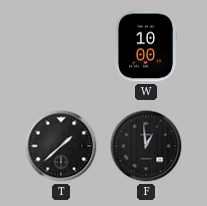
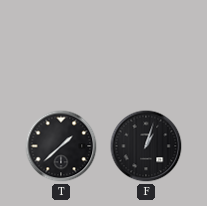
W: 10:00 -> none
F: 12:59 -> 1:03
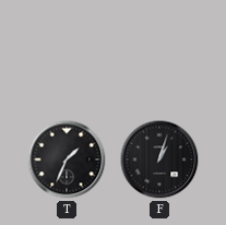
T: 1:38 -> 1:34
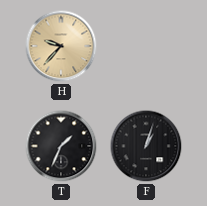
H: none -> 9:37
